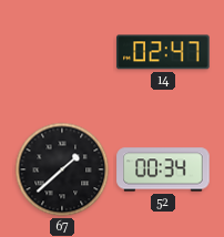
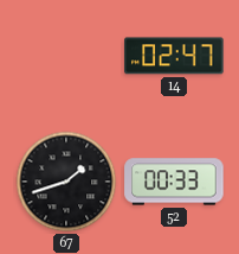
67: 1:38 -> 1:42
52: 00:34 -> 00:33
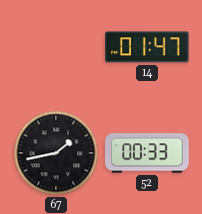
14: 02:47 -> 01:47
67: 1:42 -> 1:43
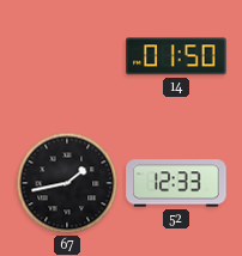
14: 01:47 -> 01:50
52: 00:33 -> 12:33
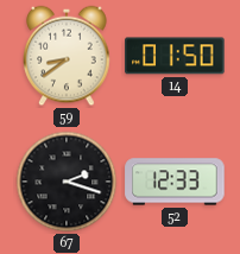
59: none -> 8:39
67: 1:43 -> 2:18
